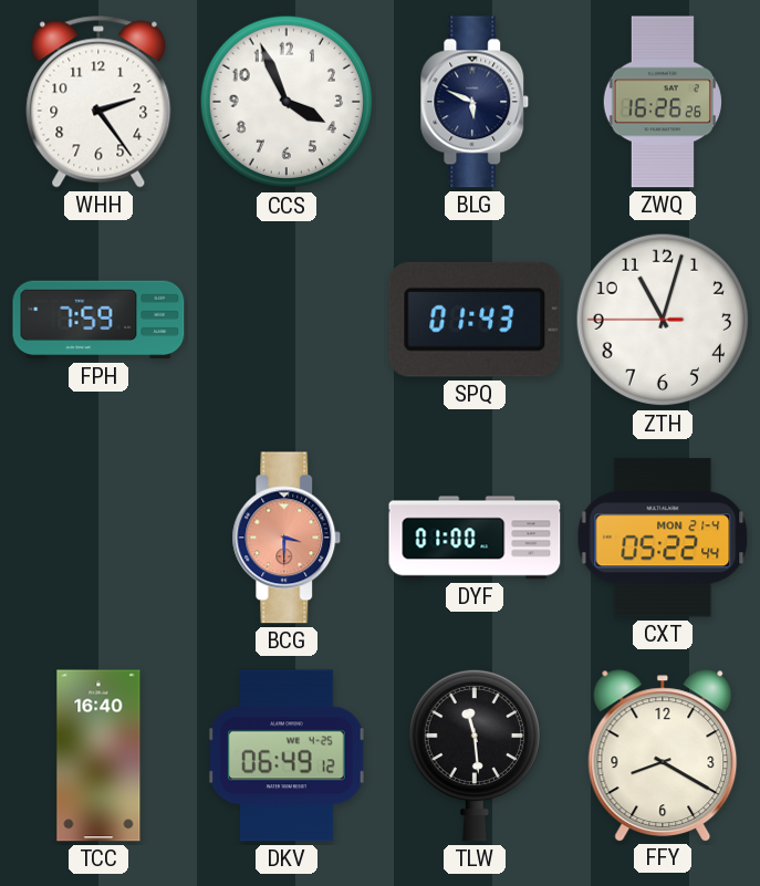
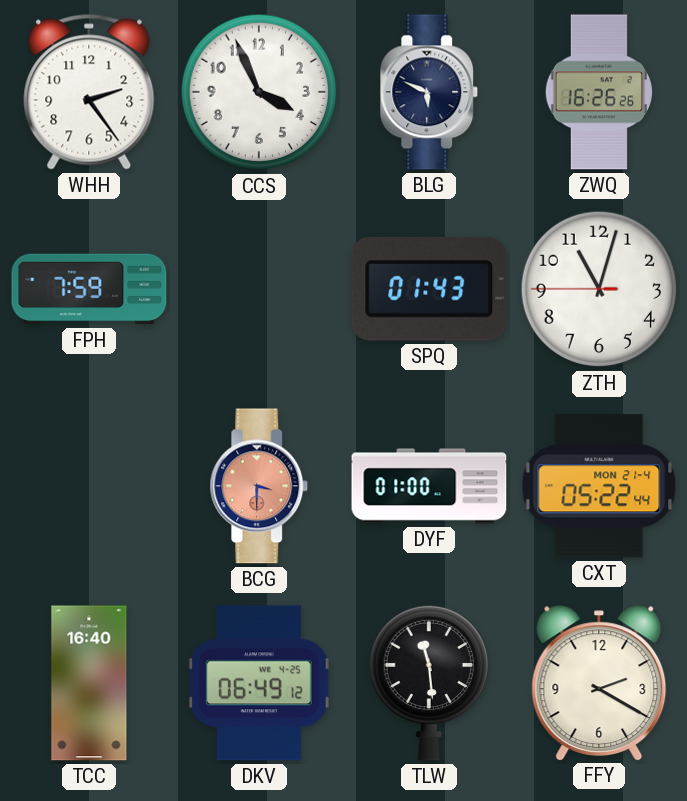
FFY: 8:20 -> 2:20
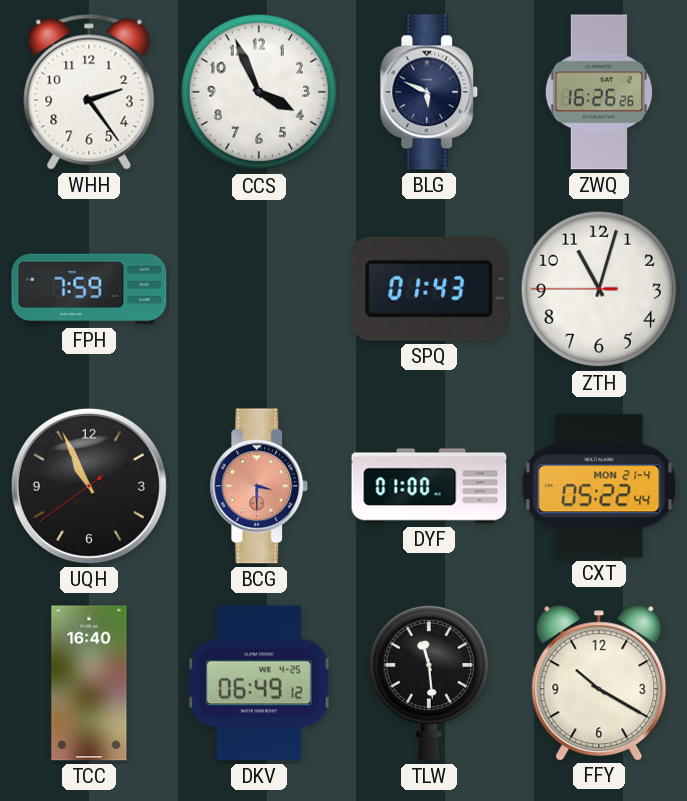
UQH: none -> 10:55
FFY: 2:20 -> 10:20
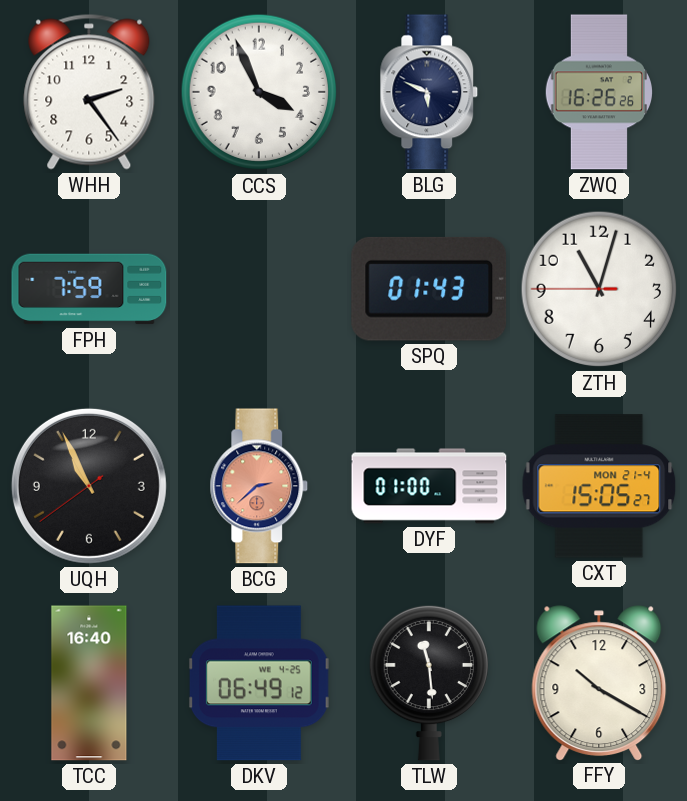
BCG: 3:30 -> 2:38
CXT: 05:22 -> 15:05
